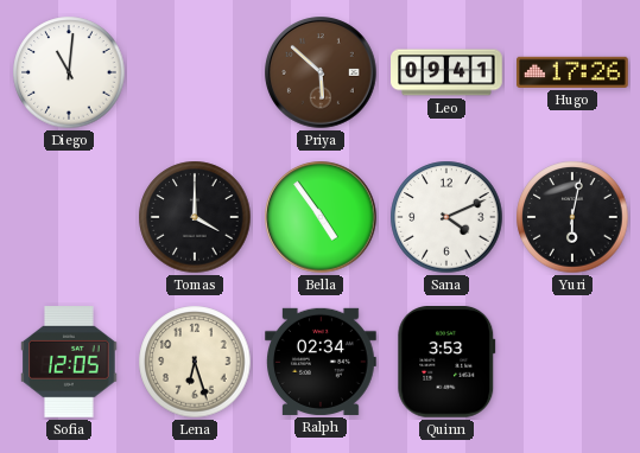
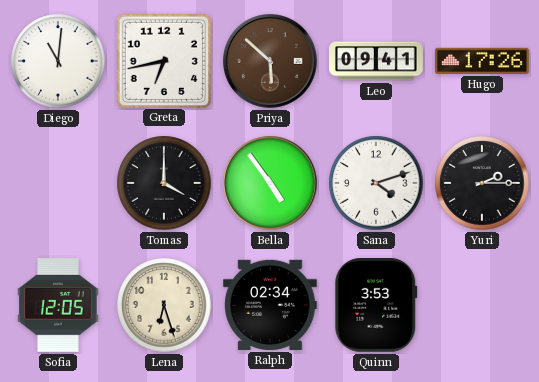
Greta: none -> 6:43
Sana: 4:11 -> 4:12
Yuri: 6:02 -> 2:15
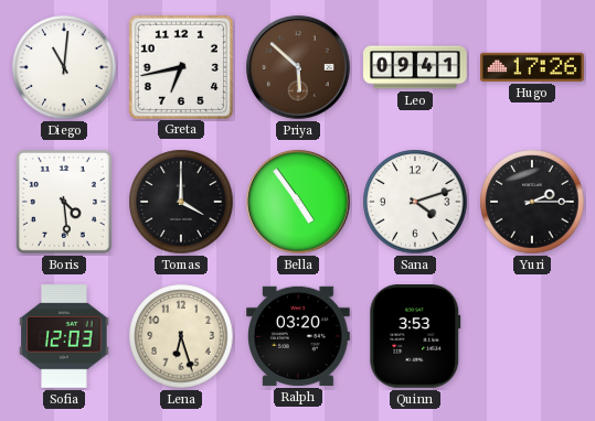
Boris: none -> 4:29
Sofia: 12:05 -> 12:03
Ralph: 02:34 -> 03:20
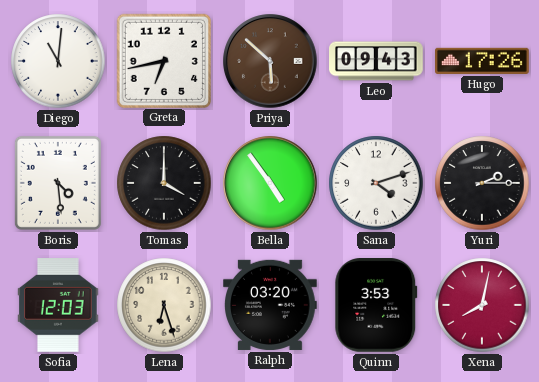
Leo: 09:41 -> 09:43
Xena: none -> 8:02
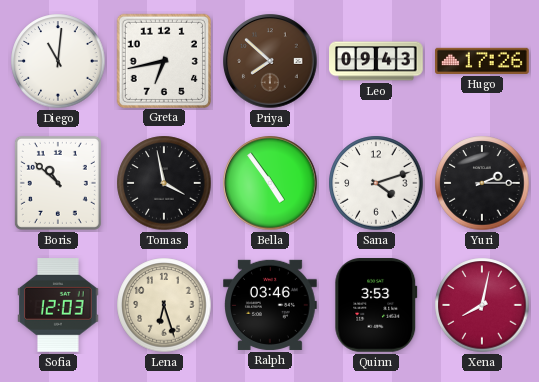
Priya: 5:52 -> 7:52
Boris: 4:29 -> 10:52
Tomas: 4:00 -> 3:58
Ralph: 03:20 -> 03:46
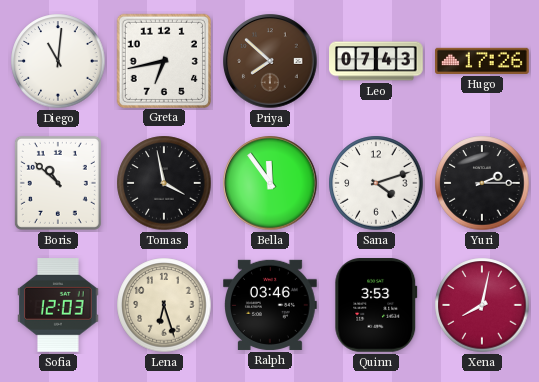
Leo: 09:43 -> 07:43
Bella: 4:54 -> 11:54
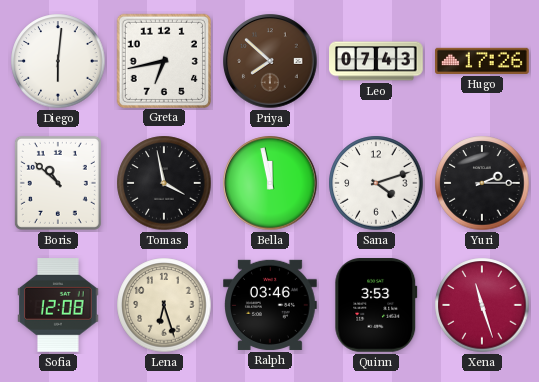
Diego: 11:01 -> 6:01
Bella: 11:54 -> 11:58
Sofia: 12:03 -> 12:08
Xena: 8:02 -> 11:27
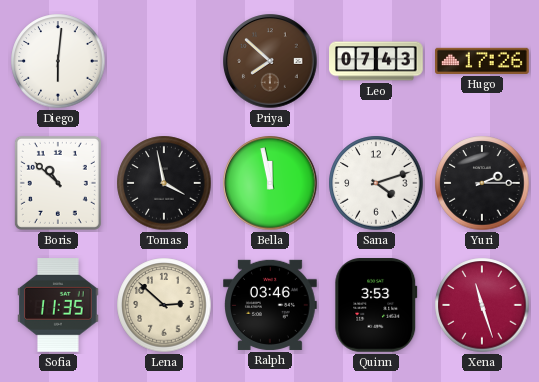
Greta: 6:43 -> none
Sofia: 12:08 -> 11:35
Lena: 6:27 -> 2:52
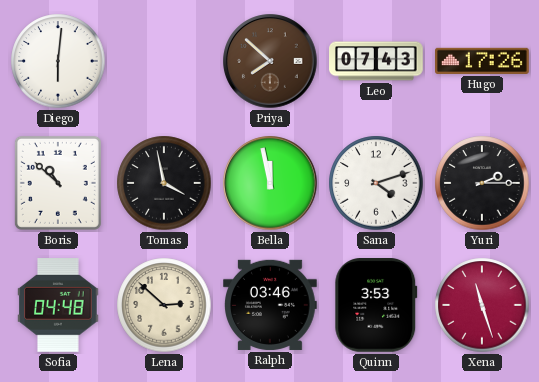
Sofia: 11:35 -> 04:48
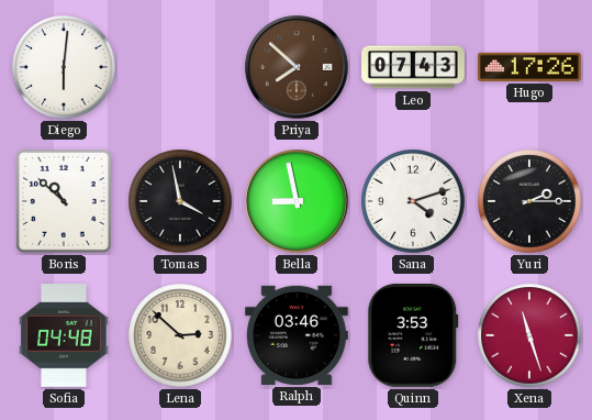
Bella: 11:58 -> 8:58
